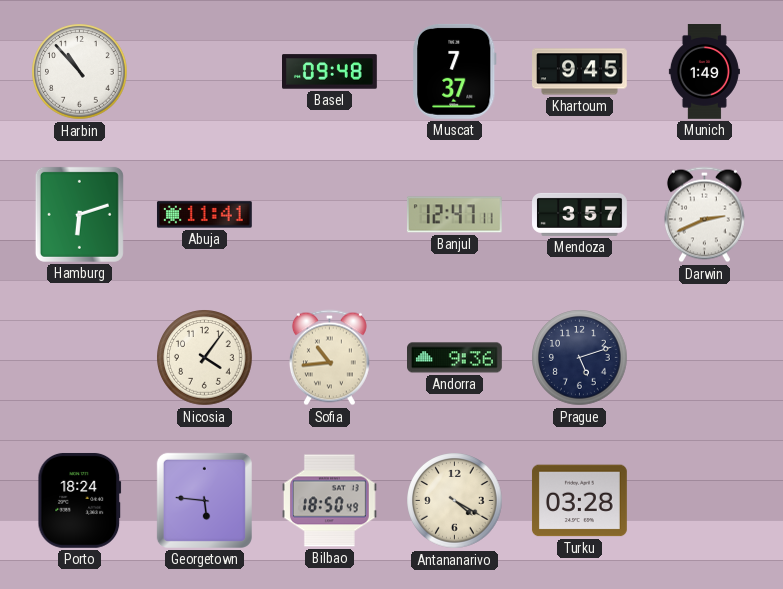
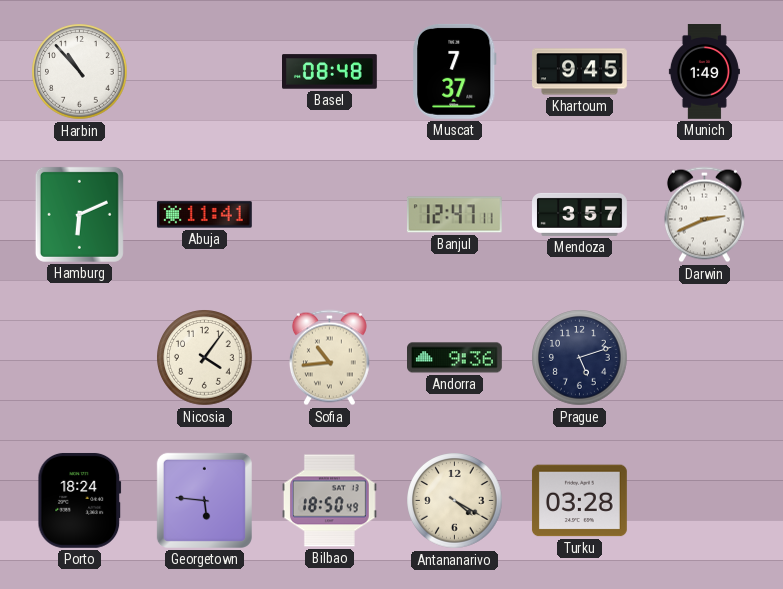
Basel: 09:48 -> 08:48
Hamburg: 6:12 -> 6:11
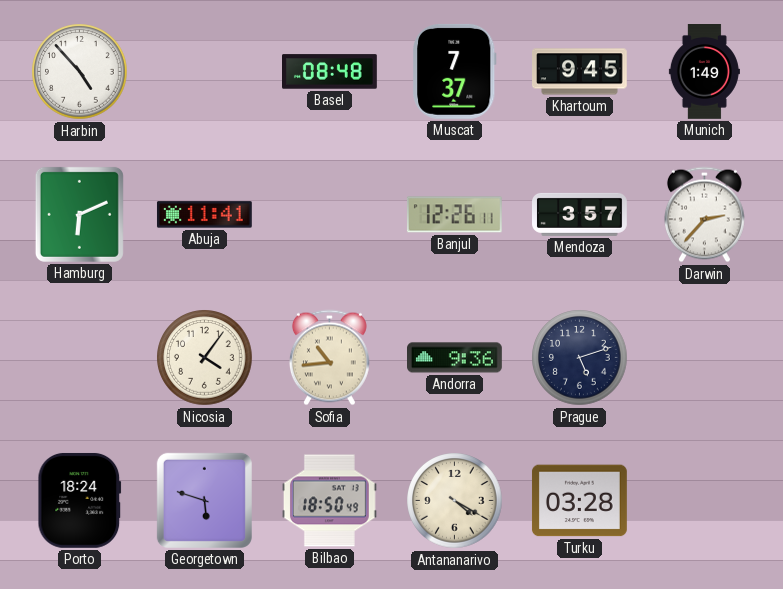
Harbin: 10:53 -> 4:53
Banjul: 12:47 -> 12:26
Darwin: 2:41 -> 2:37
Georgetown: 5:46 -> 5:48
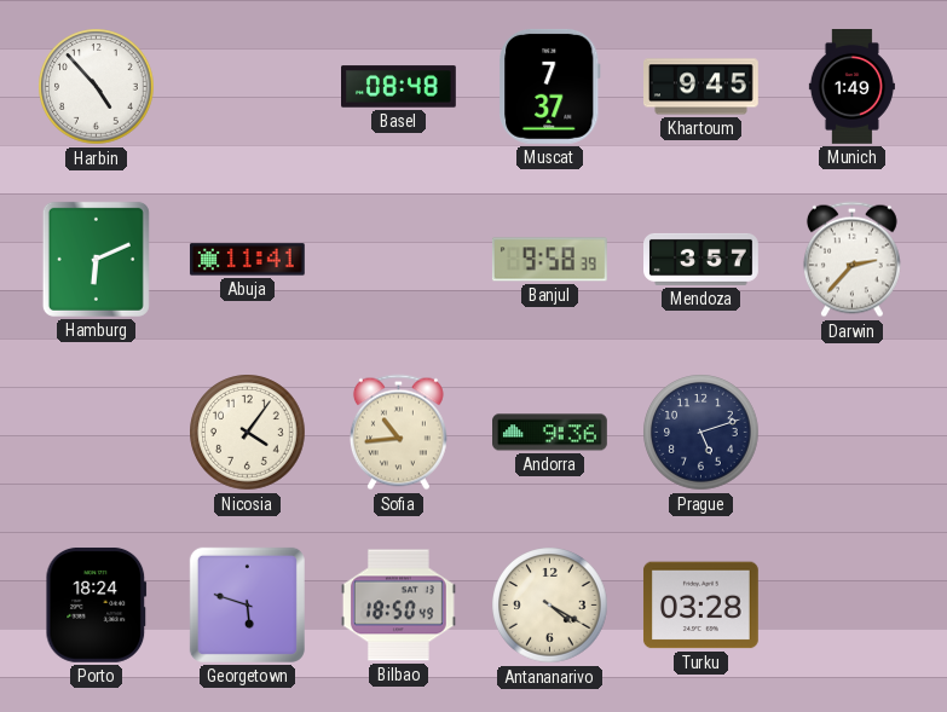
Banjul: 12:26 -> 9:58
